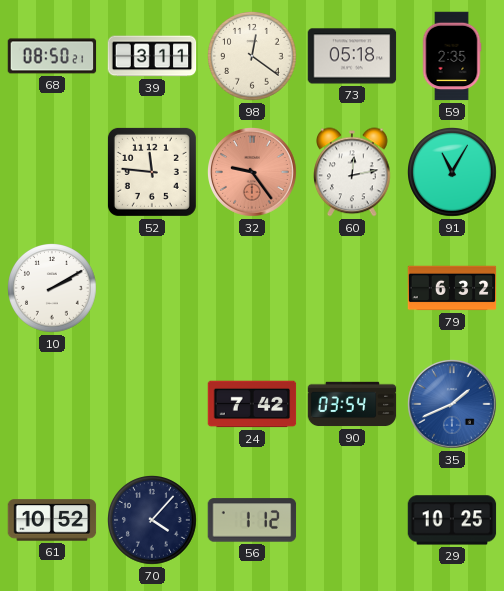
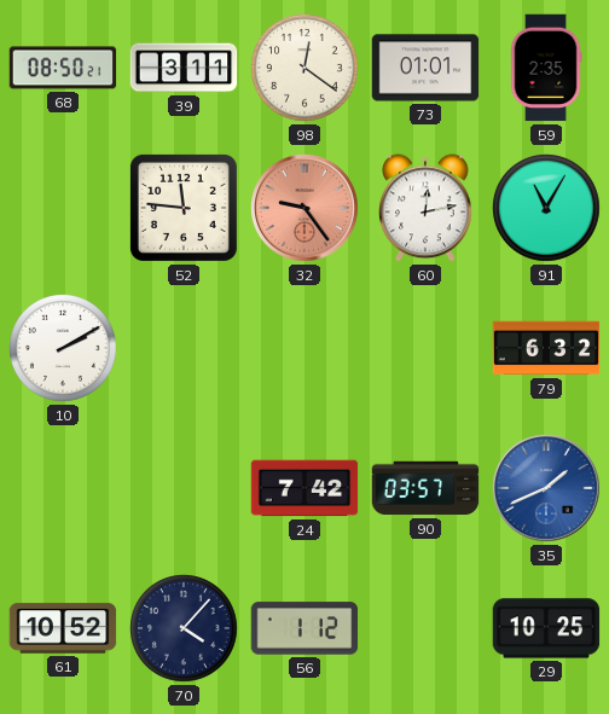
73: 05:18 -> 01:01
90: 03:54 -> 03:57
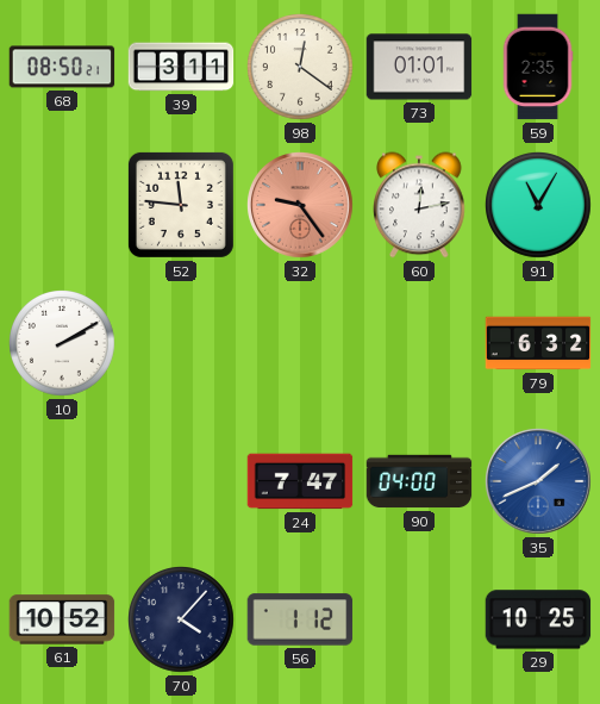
24: 7:42 -> 7:47
90: 03:57 -> 04:00
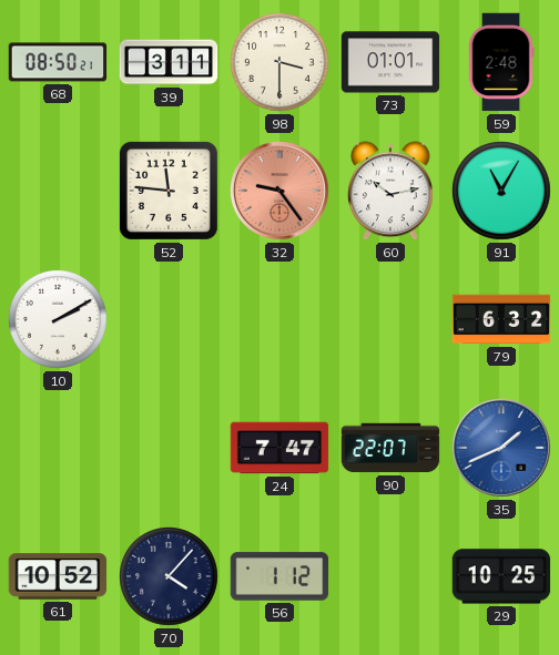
98: 12:21 -> 3:30
59: 2:35 -> 2:48
60: 12:13 -> 10:13
90: 04:00 -> 22:07
